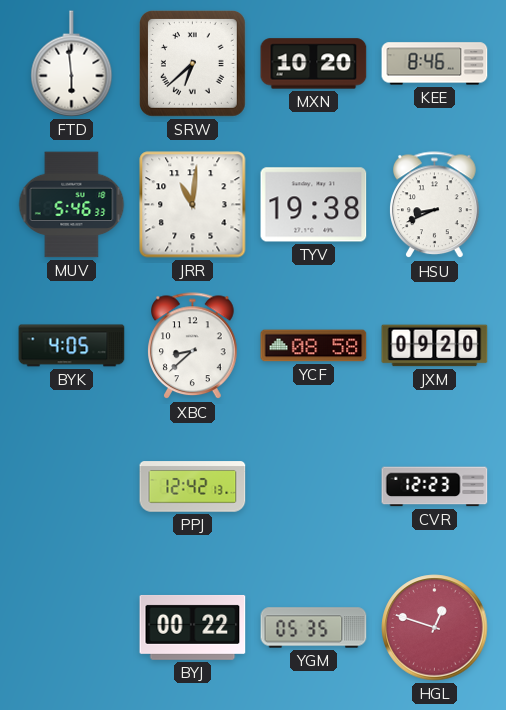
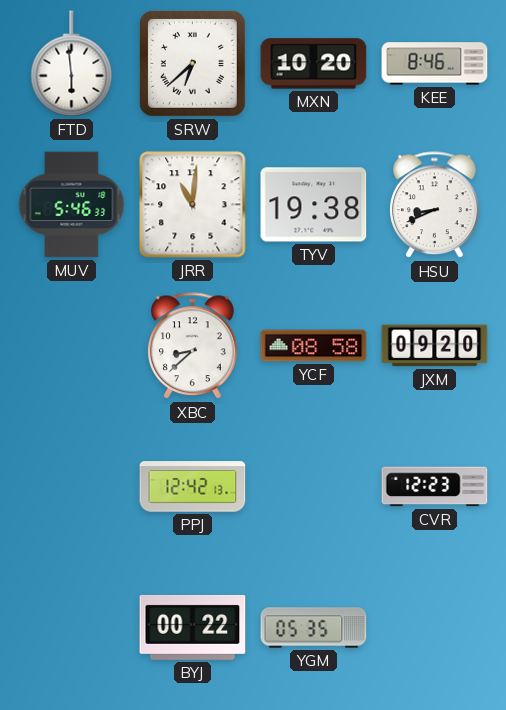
BYK: 4:05 -> none
HGL: 12:48 -> none
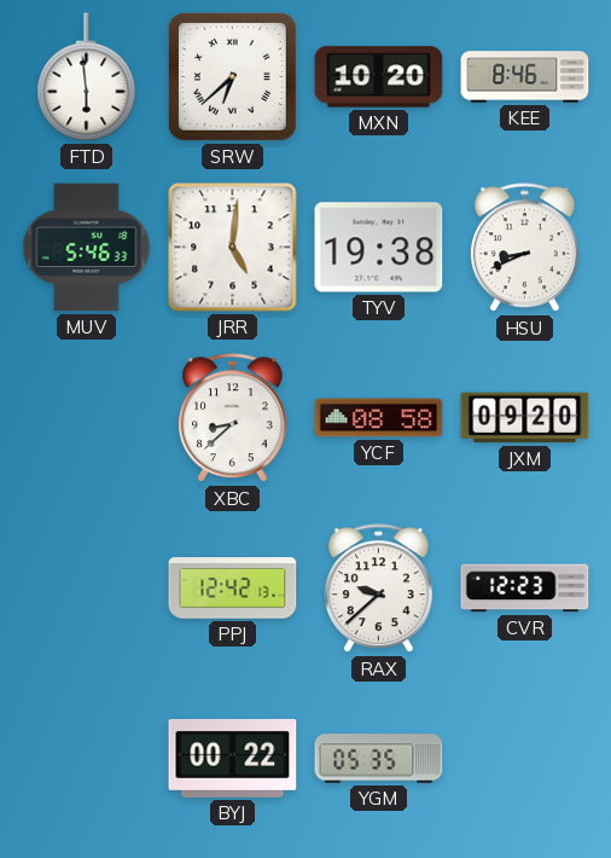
JRR: 11:01 -> 5:01
RAX: none -> 9:38
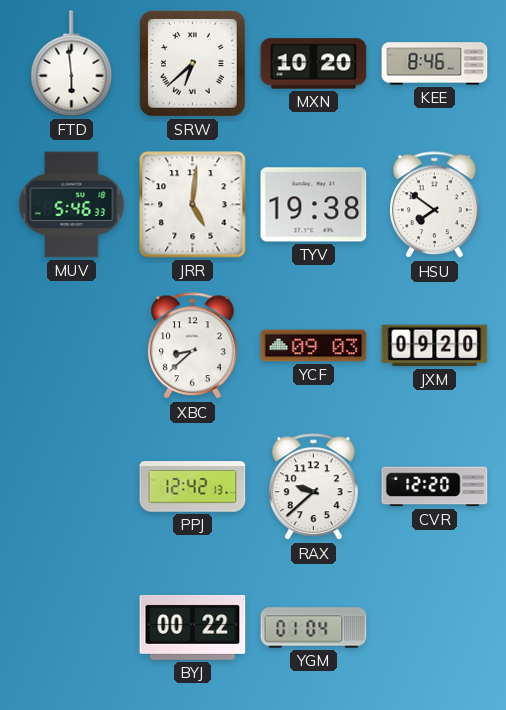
HSU: 8:41 -> 7:51
YCF: 08:58 -> 09:03
CVR: 12:23 -> 12:20
YGM: 05:35 -> 01:04
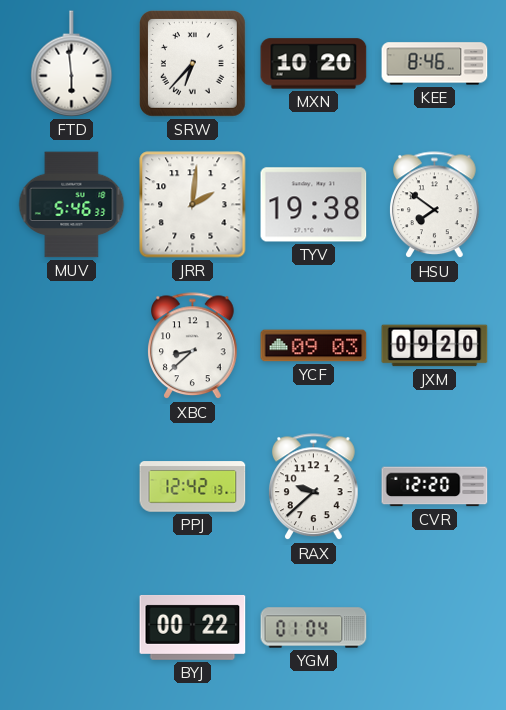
SRW: 6:38 -> 6:37
JRR: 5:01 -> 2:01
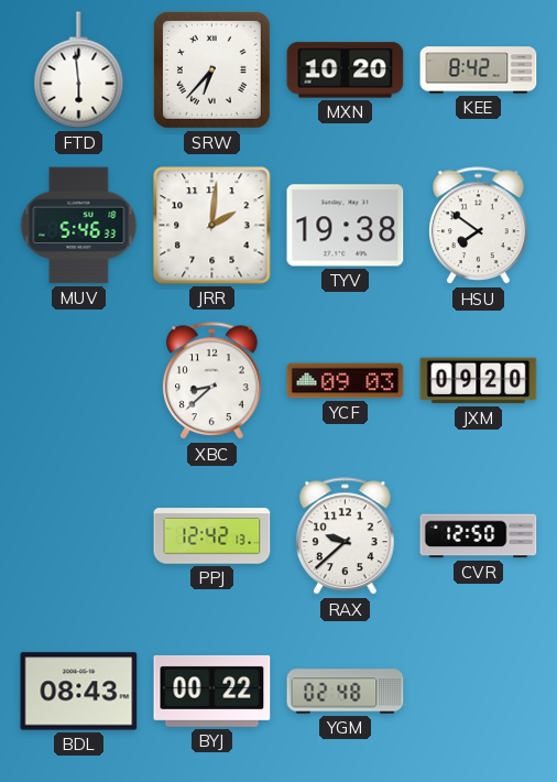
KEE: 8:46 -> 8:42
CVR: 12:20 -> 12:50
BDL: none -> 08:43
YGM: 01:04 -> 02:48
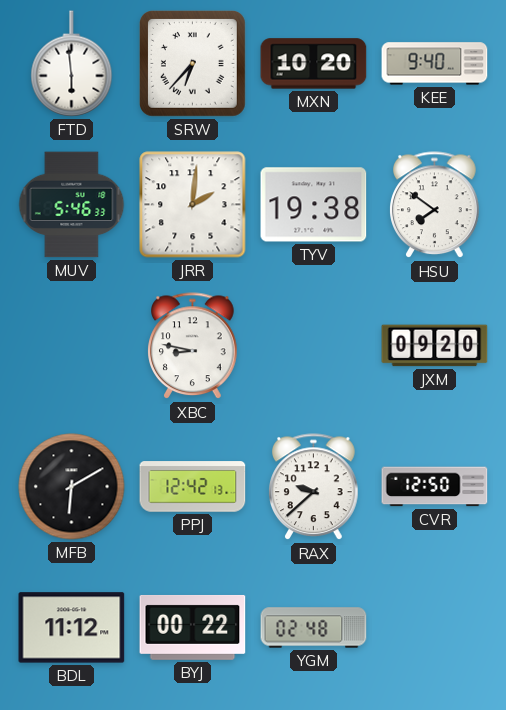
KEE: 8:42 -> 9:40
XBC: 8:38 -> 8:47
YCF: 09:03 -> none
MFB: none -> 6:10
BDL: 08:43 -> 11:12
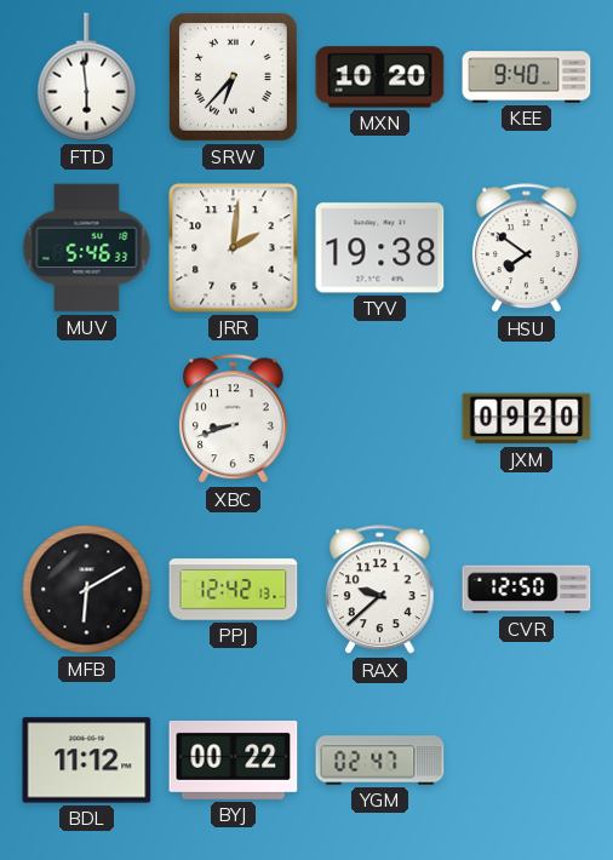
XBC: 8:47 -> 8:42
YGM: 02:48 -> 02:47
